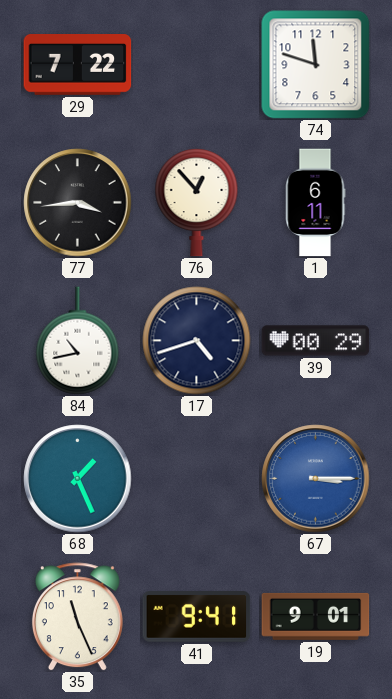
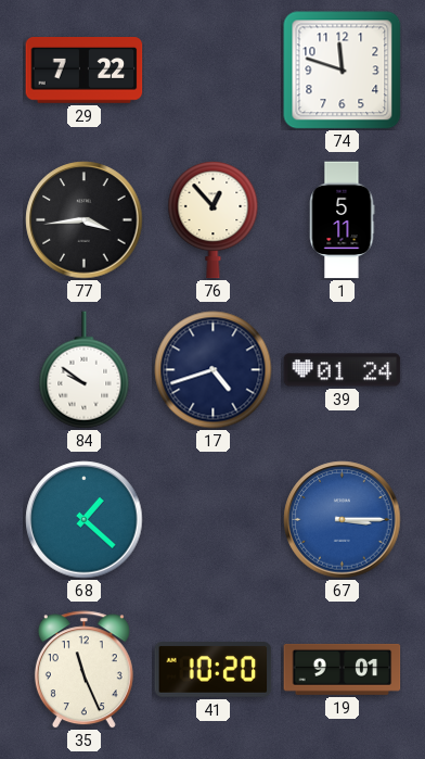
1: 6:11 -> 5:11
84: 10:43 -> 9:51
39: 00:29 -> 01:24
68: 1:26 -> 1:22
41: 9:41 -> 10:20
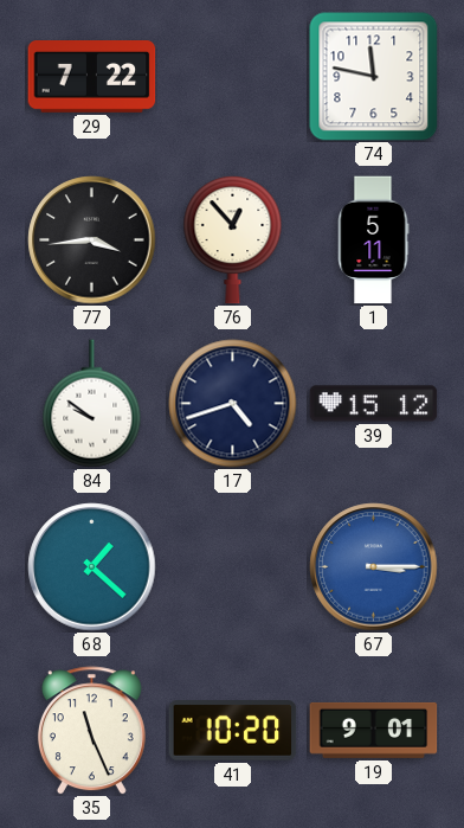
74: 11:48 -> 11:47
39: 01:24 -> 15:12
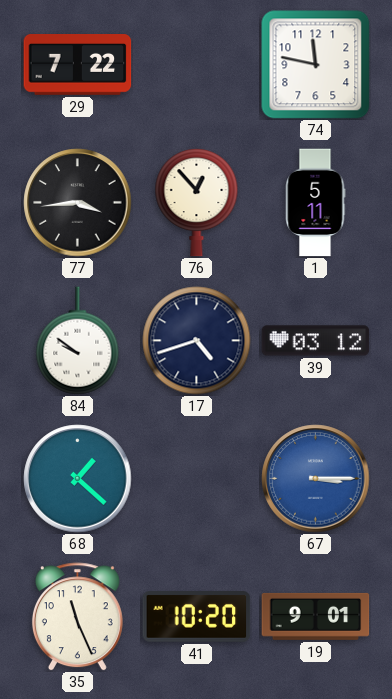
39: 15:12 -> 03:12
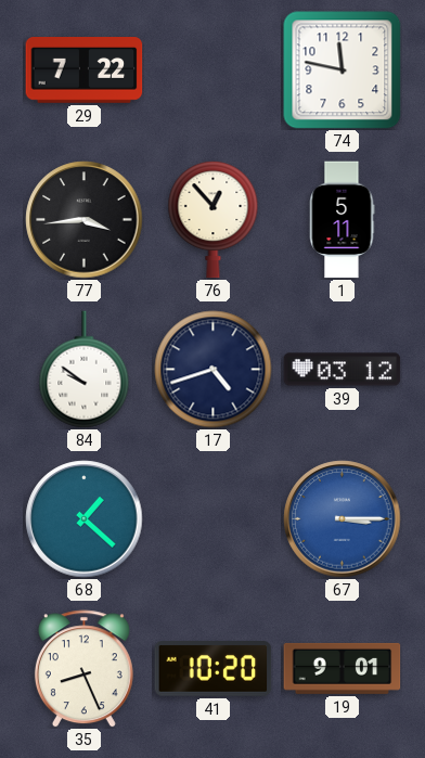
35: 11:26 -> 8:26
